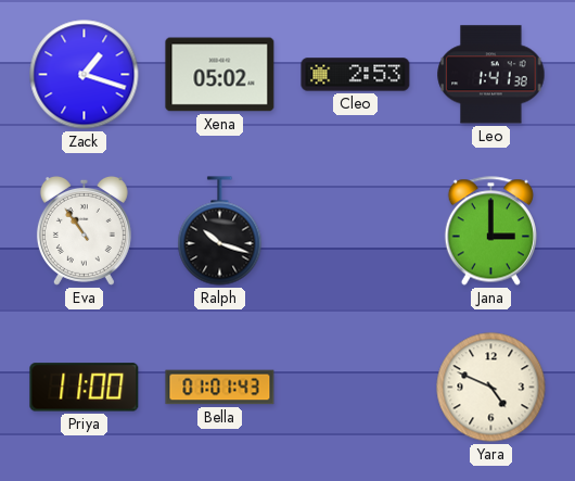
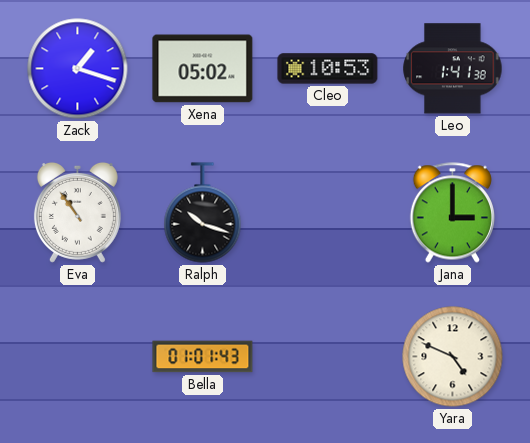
Cleo: 2:53 -> 10:53
Priya: 11:00 -> none
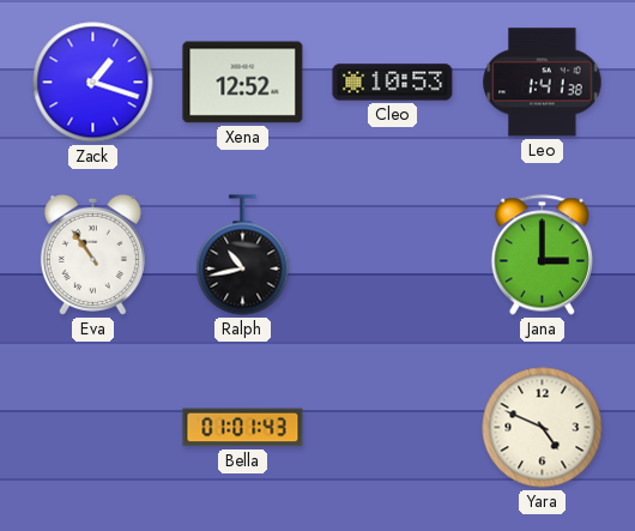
Xena: 05:02 -> 12:52
Ralph: 10:18 -> 10:43
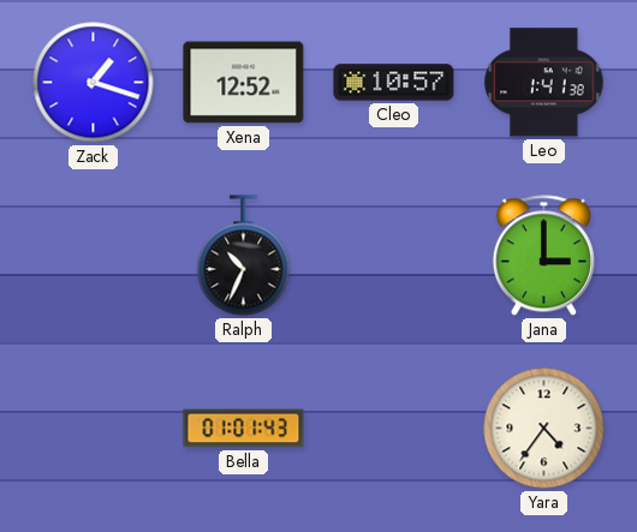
Cleo: 10:53 -> 10:57
Eva: 10:54 -> none
Ralph: 10:43 -> 10:34
Yara: 4:49 -> 4:36
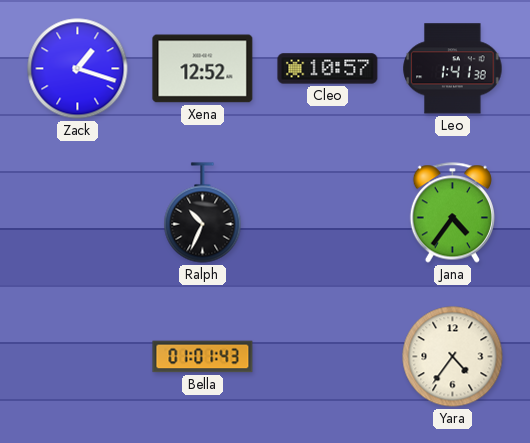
Jana: 3:00 -> 4:36
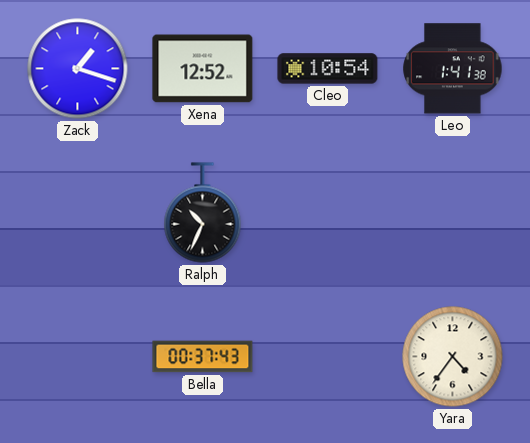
Cleo: 10:57 -> 10:54
Jana: 4:36 -> none
Bella: 01:01 -> 00:37
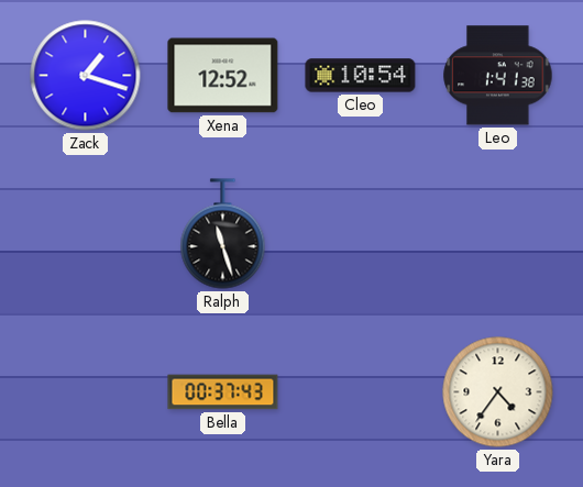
Ralph: 10:34 -> 11:27
